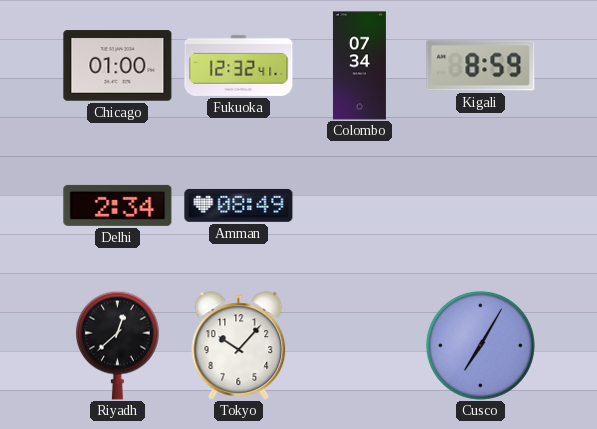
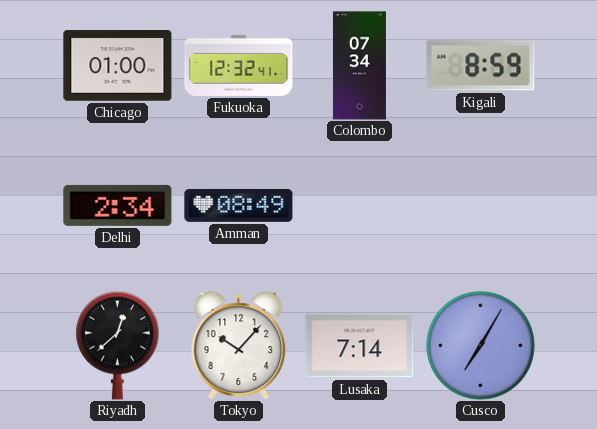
Lusaka: none -> 7:14
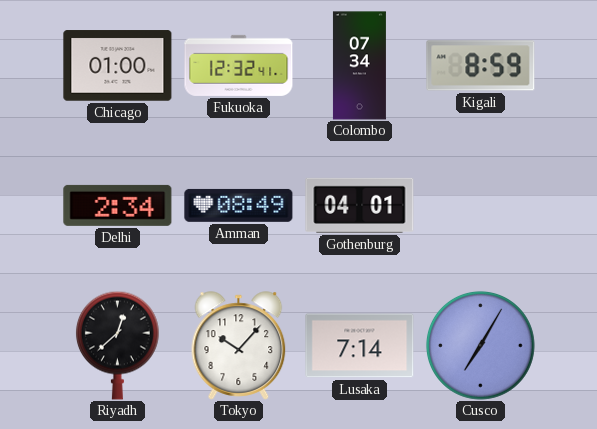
Gothenburg: none -> 04:01
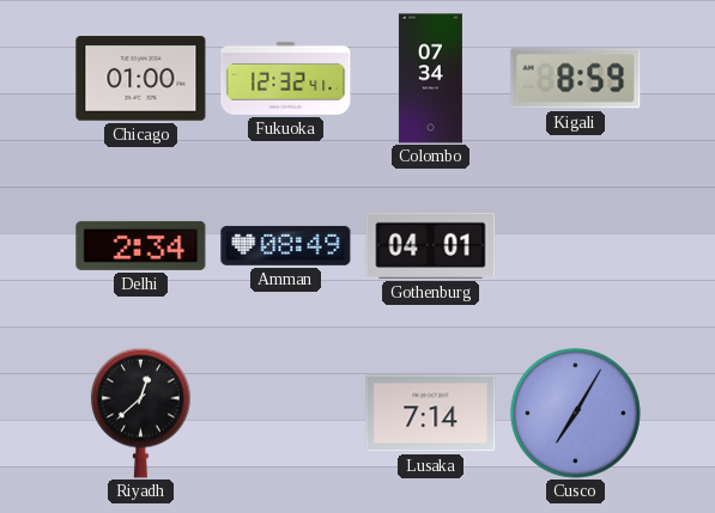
Tokyo: 10:07 -> none
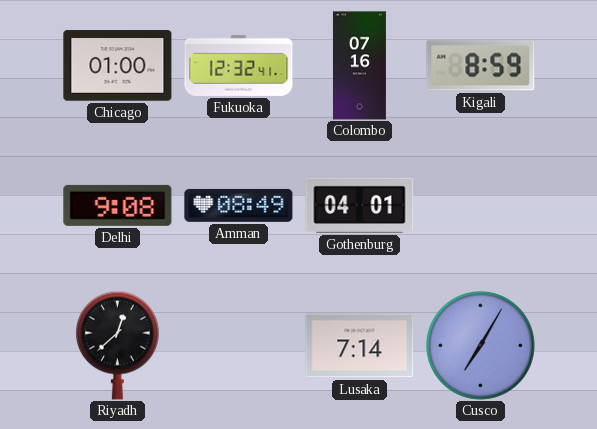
Colombo: 07:34 -> 07:16
Delhi: 2:34 -> 9:08
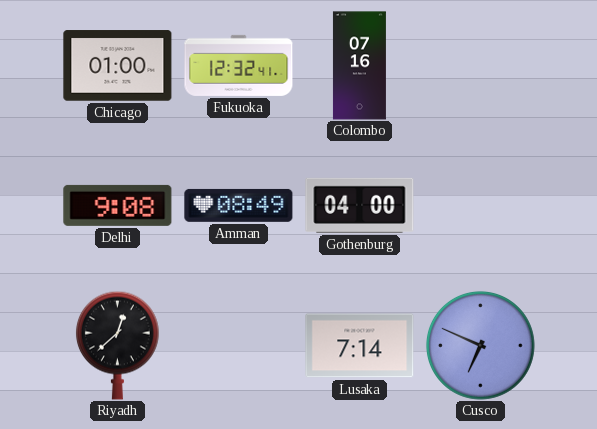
Kigali: 8:59 -> none
Gothenburg: 04:01 -> 04:00
Cusco: 7:05 -> 6:49
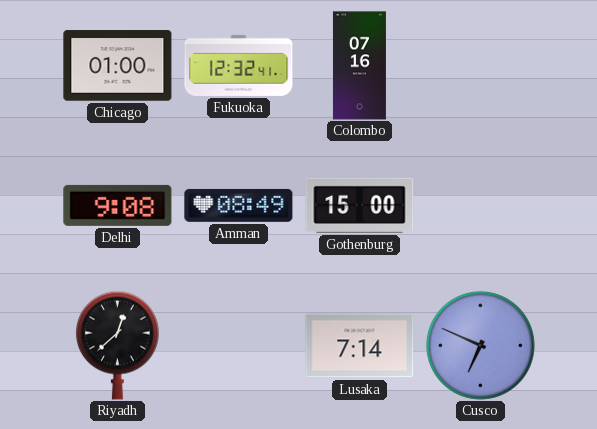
Gothenburg: 04:00 -> 15:00
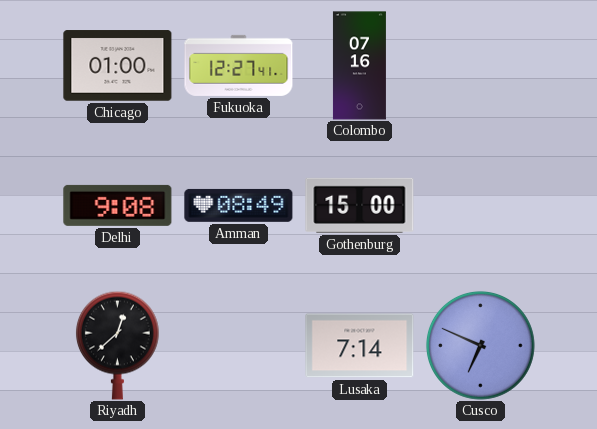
Fukuoka: 12:32 -> 12:27
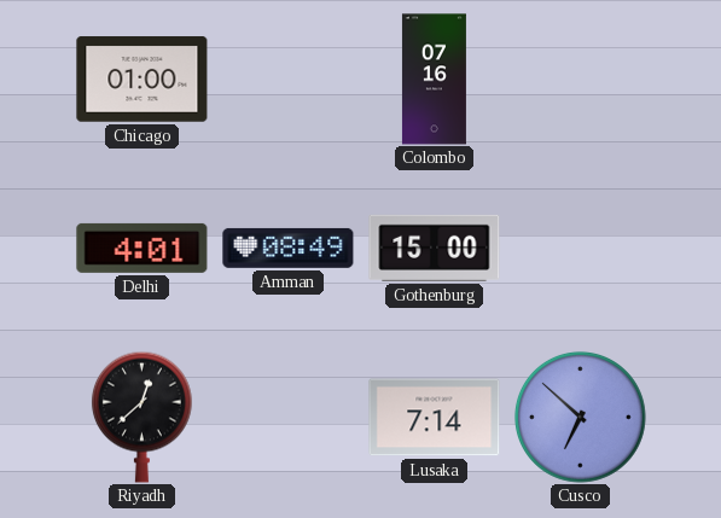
Fukuoka: 12:27 -> none
Delhi: 9:08 -> 4:01
Cusco: 6:49 -> 6:52
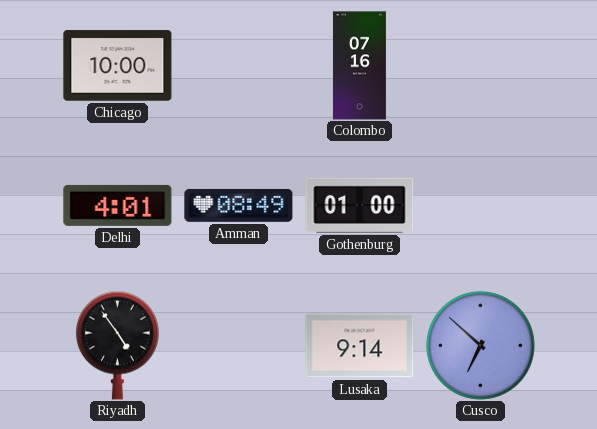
Chicago: 01:00 -> 10:00
Gothenburg: 15:00 -> 01:00
Riyadh: 12:38 -> 4:54
Lusaka: 7:14 -> 9:14
